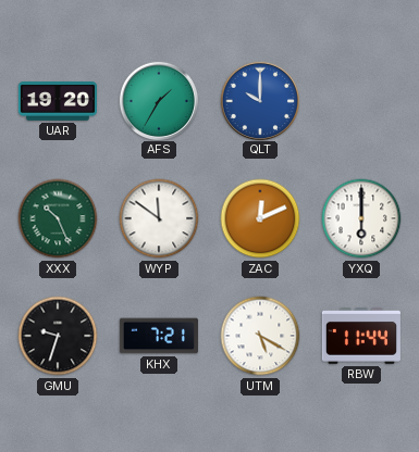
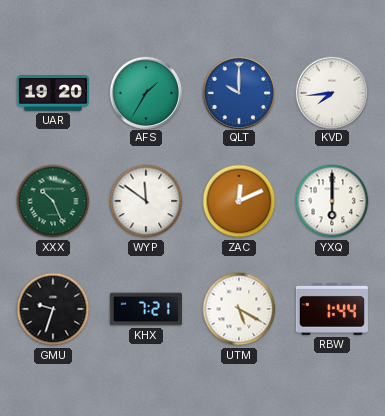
KVD: none -> 7:44
RBW: 11:44 -> 1:44
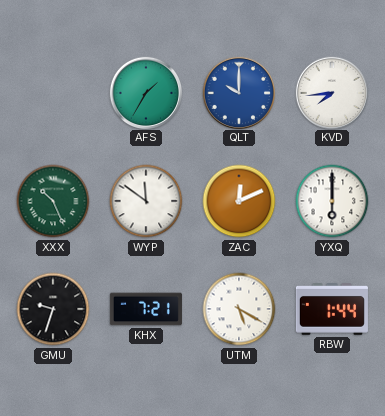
UAR: 19:20 -> none
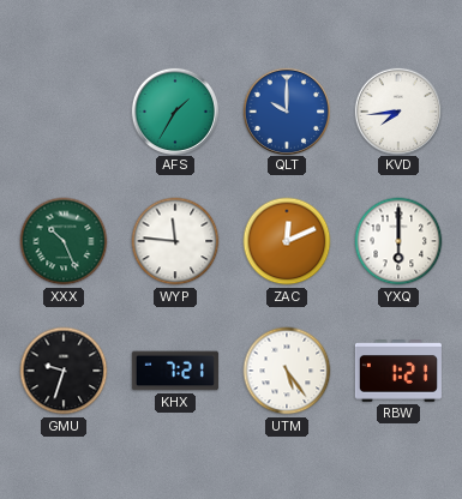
WYP: 11:51 -> 11:46
UTM: 5:20 -> 5:24
RBW: 1:44 -> 1:21
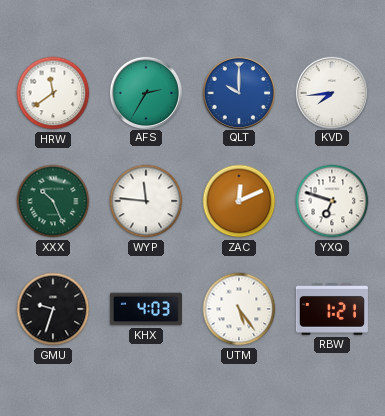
HRW: none -> 11:39
AFS: 1:35 -> 2:35
YXQ: 6:00 -> 6:48
KHX: 7:21 -> 4:03
